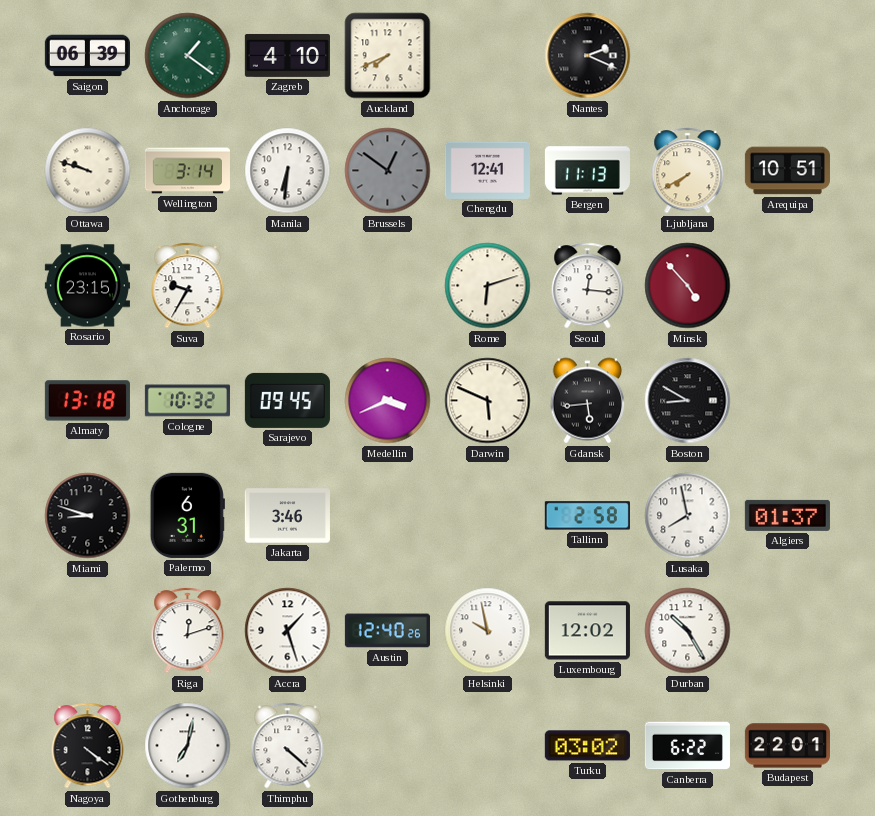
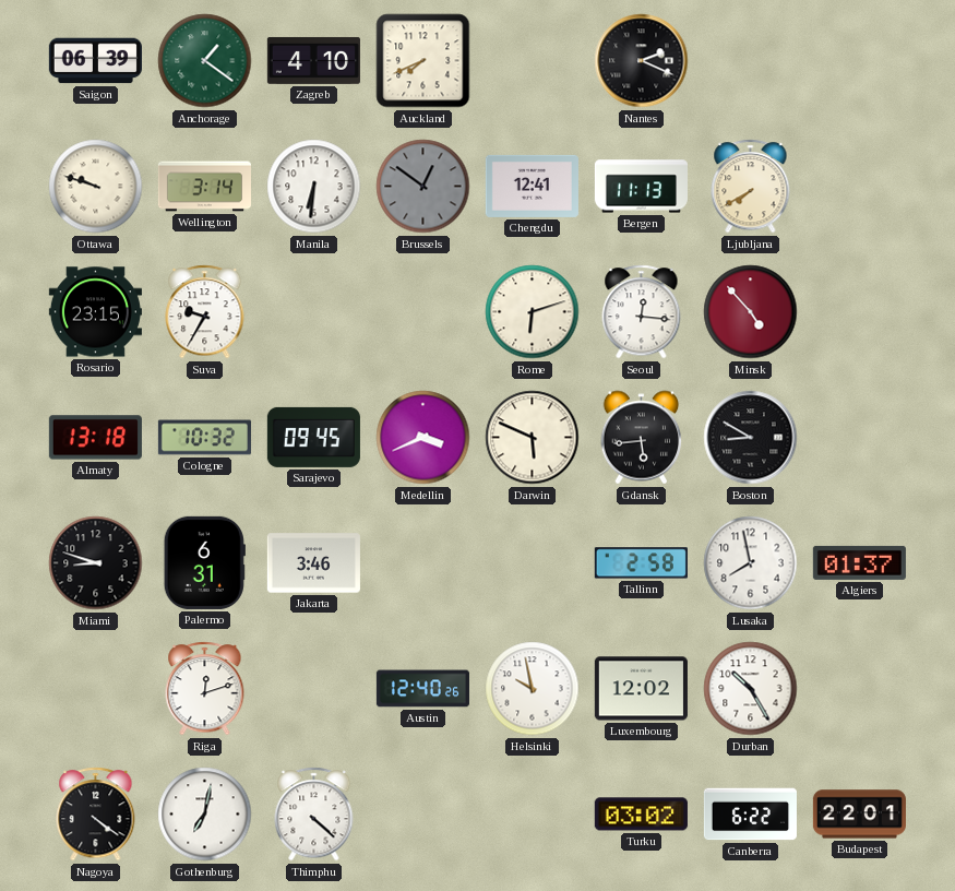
Arequipa: 10:51 -> none
Accra: 1:27 -> none
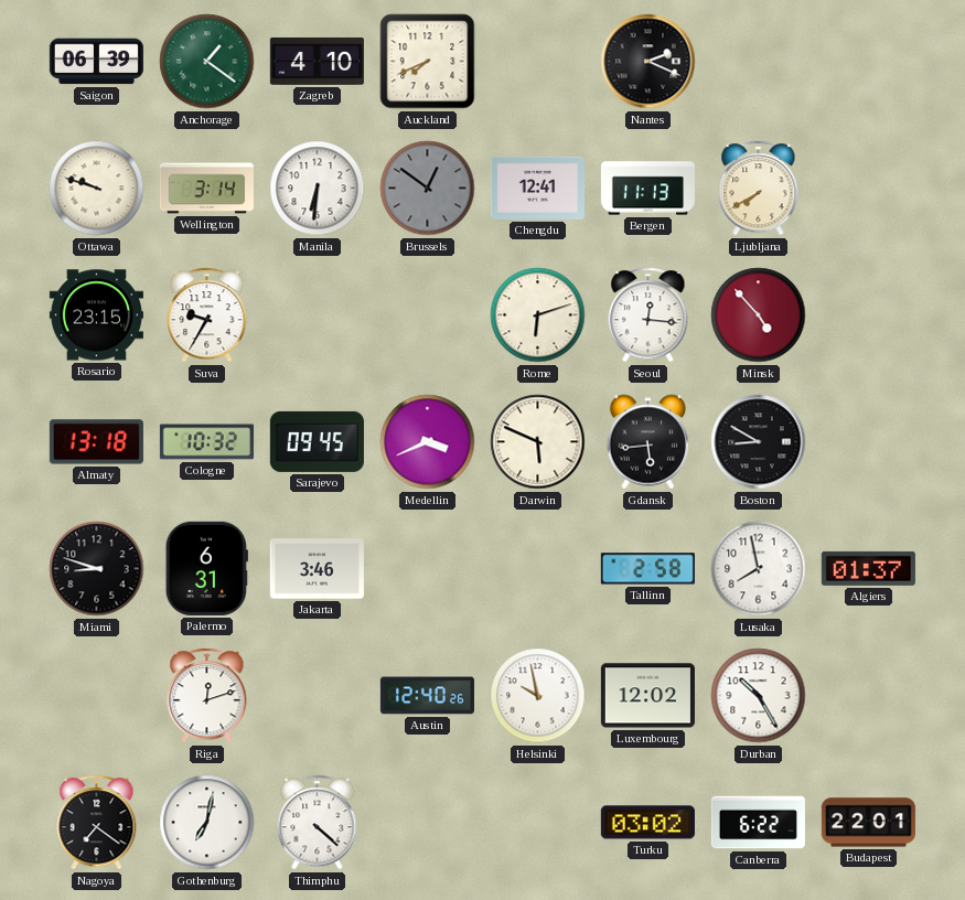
Nagoya: 4:21 -> 7:21
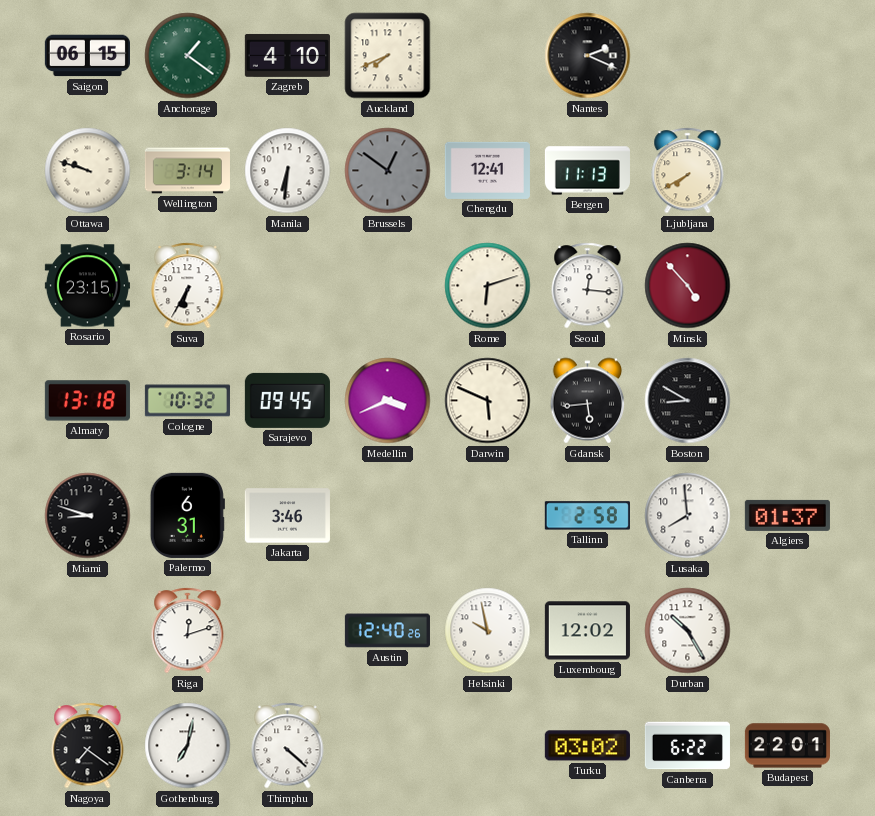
Saigon: 06:39 -> 06:15
Suva: 9:35 -> 6:35
Lusaka: 7:58 -> 7:59
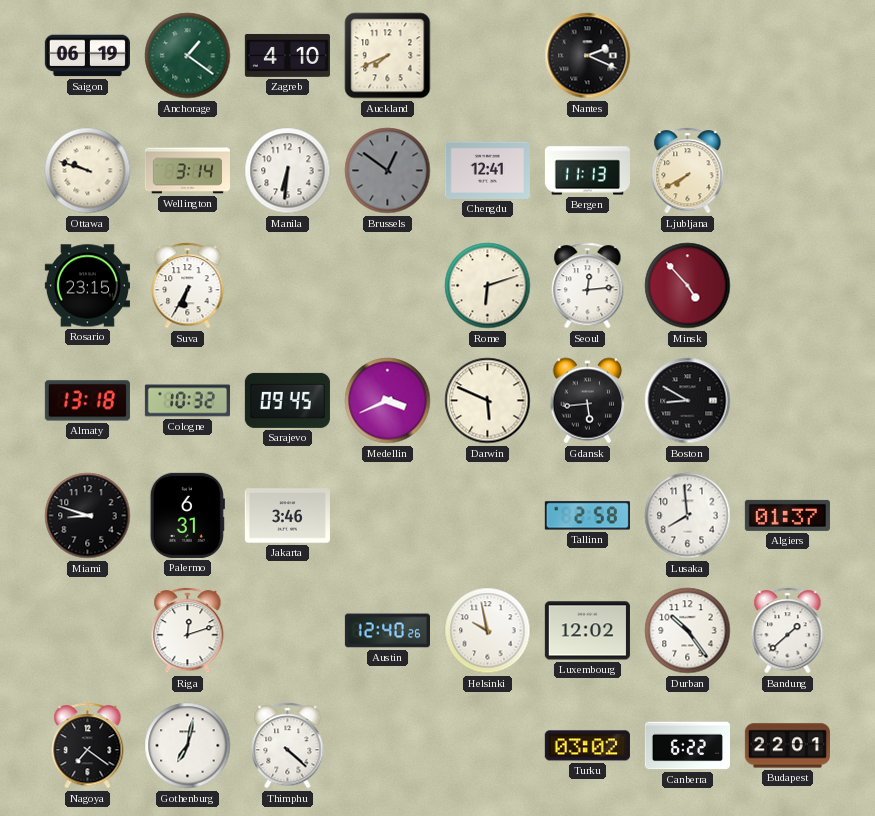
Saigon: 06:15 -> 06:19
Seoul: 12:16 -> 12:14
Durban: 10:25 -> 10:24
Bandung: none -> 1:38
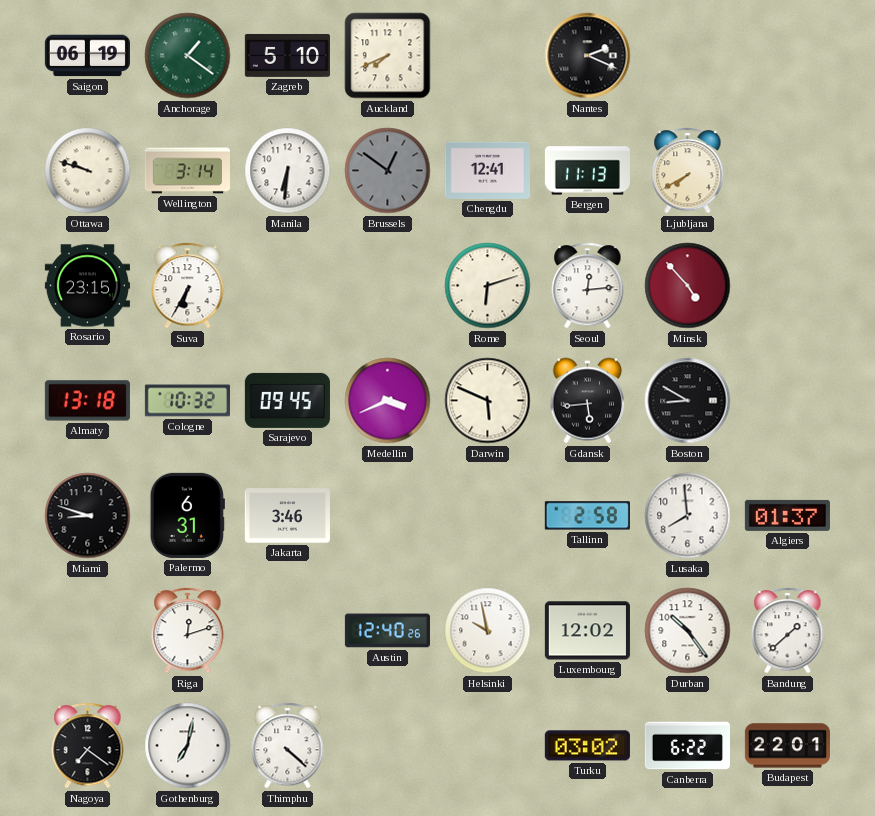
Zagreb: 4:10 -> 5:10
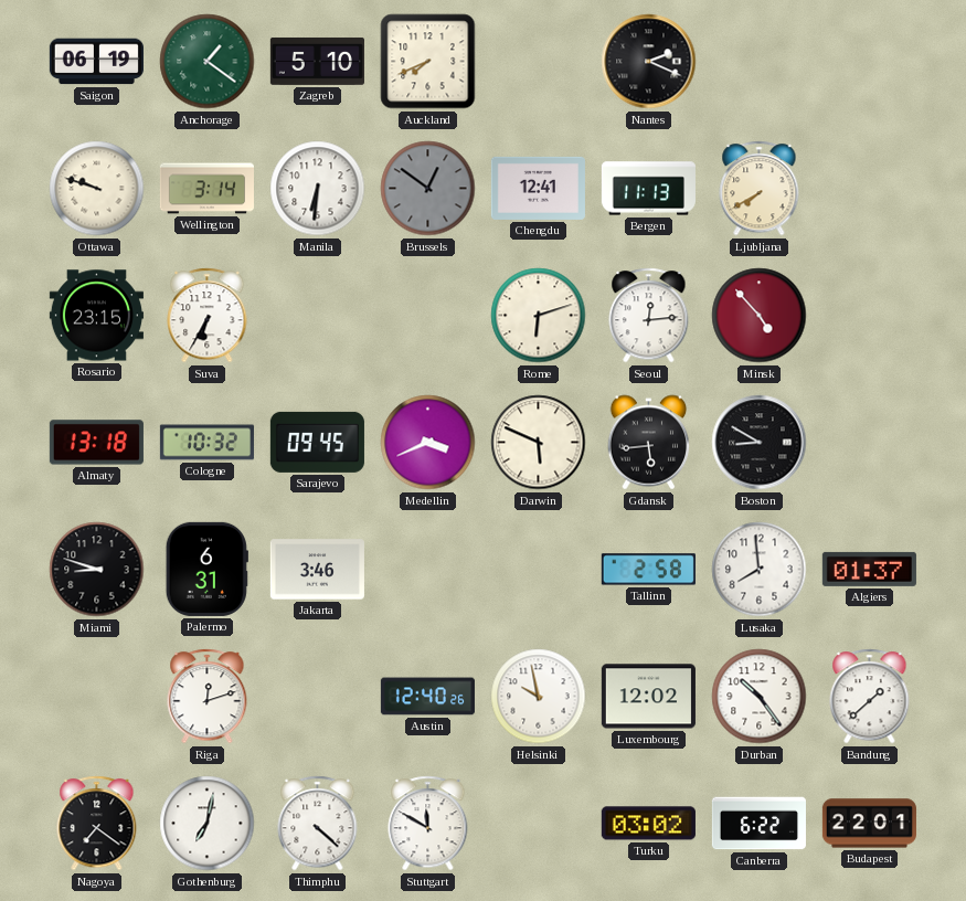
Stuttgart: none -> 11:50
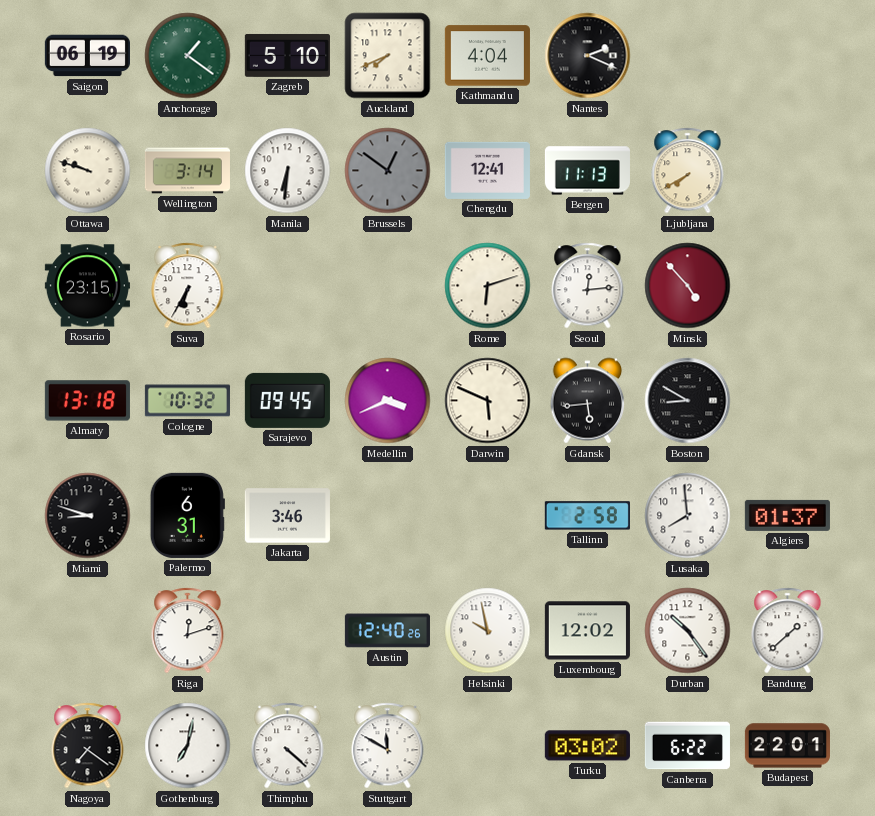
Kathmandu: none -> 4:04
